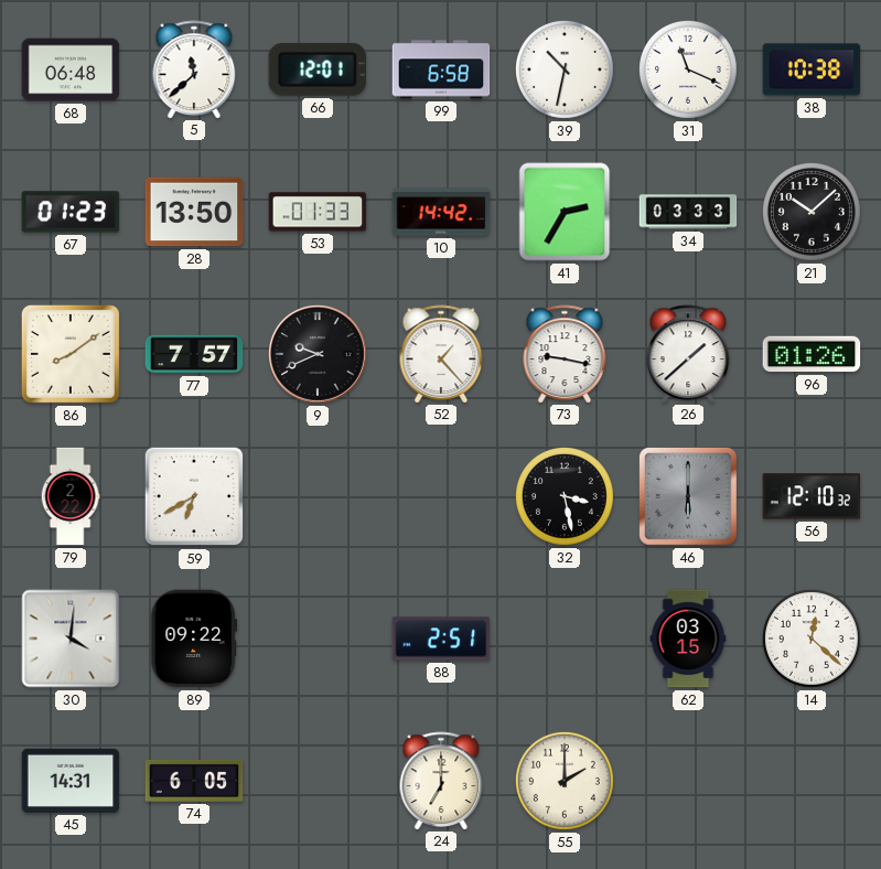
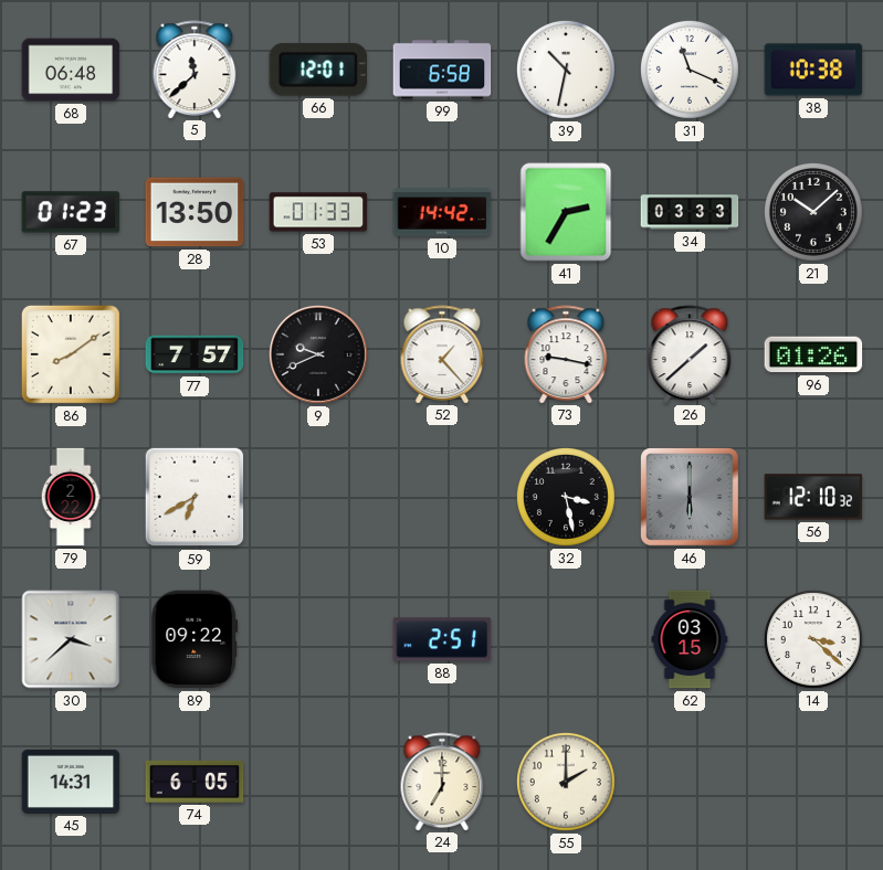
30: 4:01 -> 3:38
14: 12:22 -> 3:22
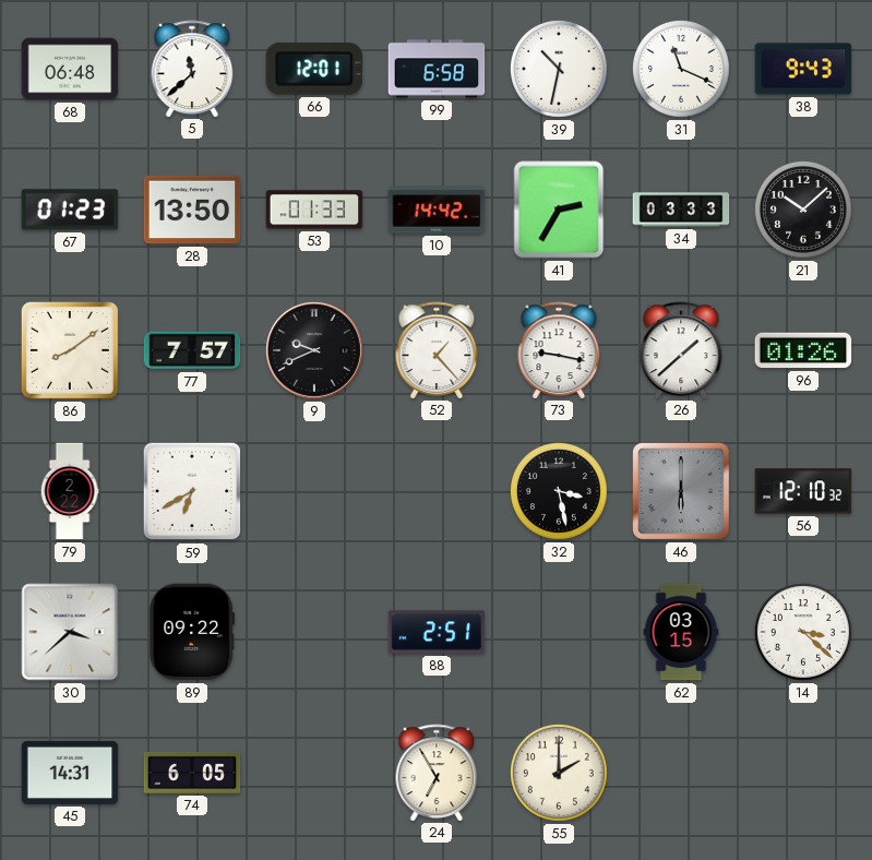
38: 10:38 -> 9:43
24: 7:00 -> 6:55
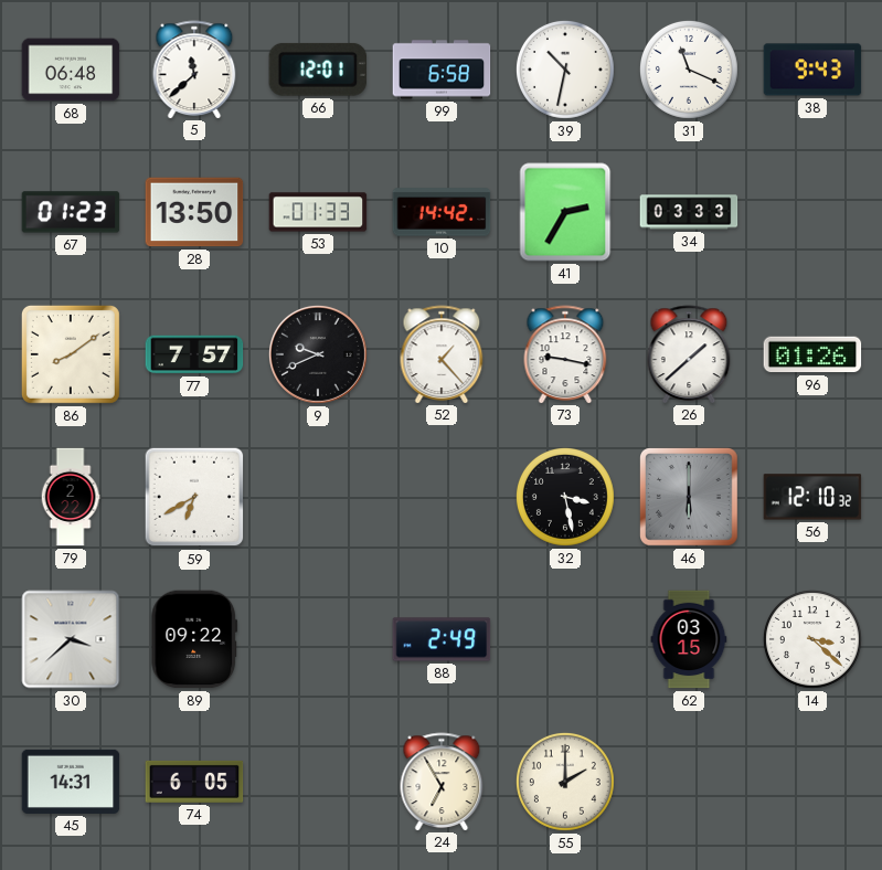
21: 10:08 -> none
88: 2:51 -> 2:49
